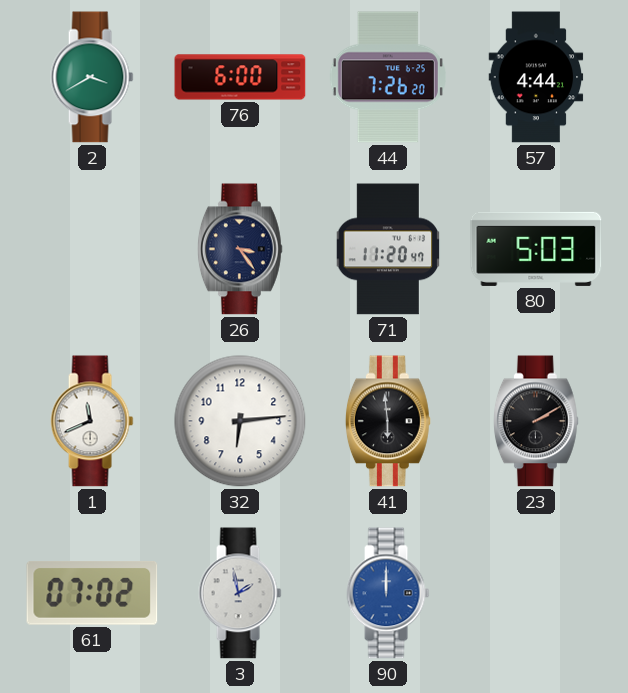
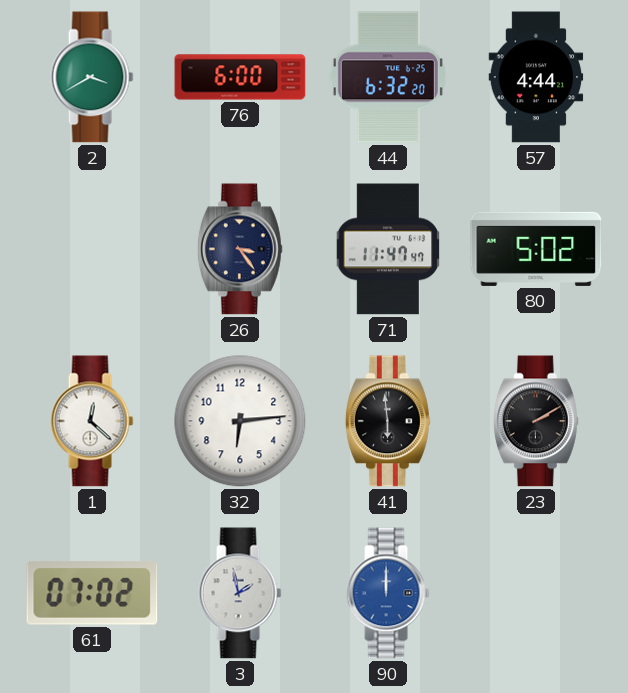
44: 7:26 -> 6:32
71: 11:20 -> 11:47
80: 5:03 -> 5:02
1: 11:41 -> 12:22
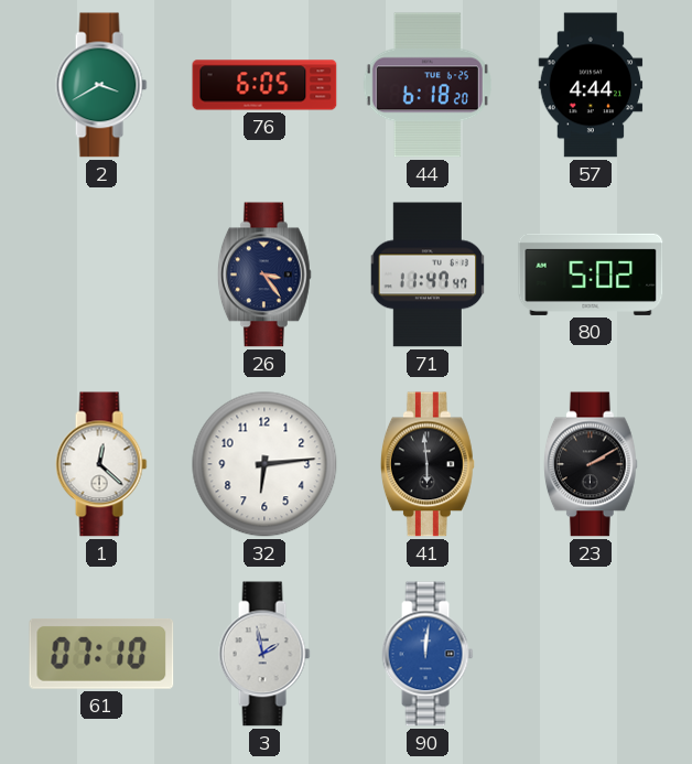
76: 6:00 -> 6:05
44: 6:32 -> 6:18
61: 07:02 -> 07:10
90: 12:00 -> 12:01
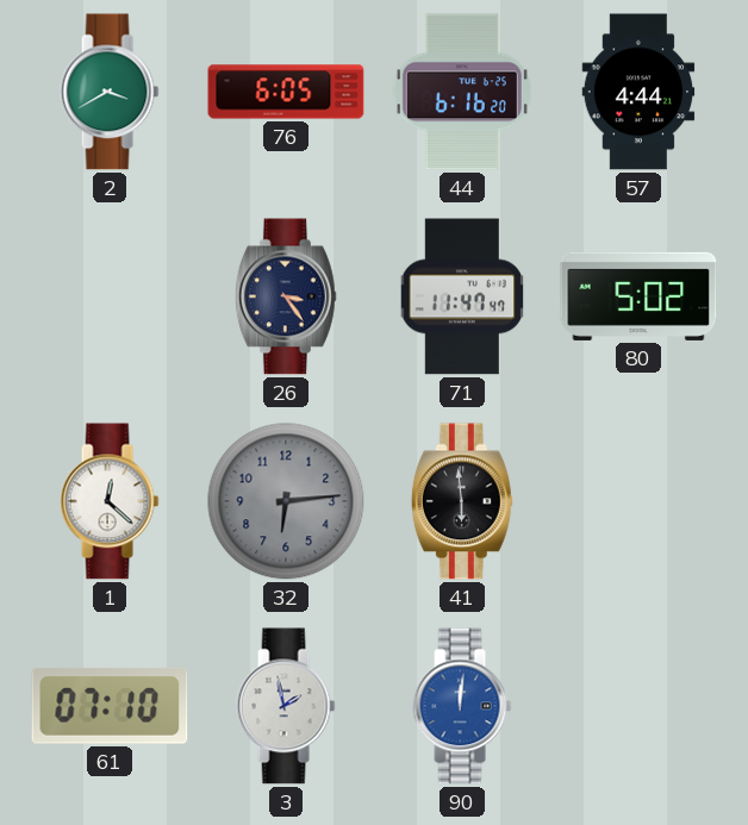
44: 6:18 -> 6:16
32 dial: white -> grey
23: 2:10 -> none
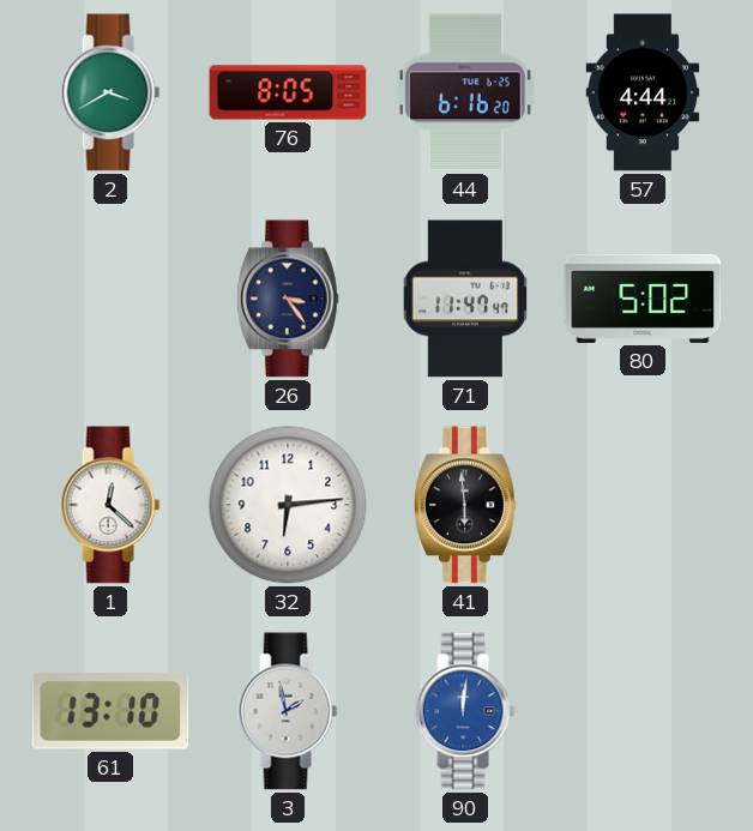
76: 6:05 -> 8:05
32 dial: grey -> white
61: 07:10 -> 13:10
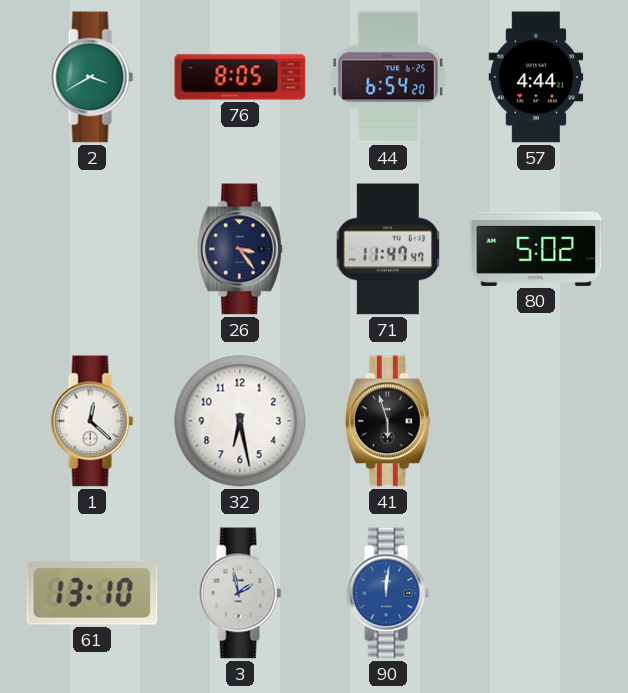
44: 6:16 -> 6:54
32: 6:14 -> 6:28
41: 5:59 -> 5:57
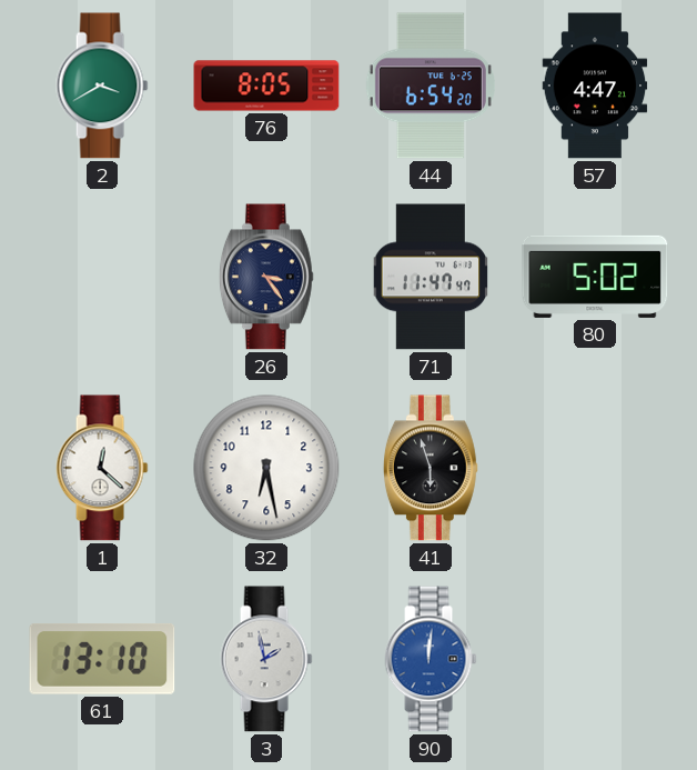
57: 4:44 -> 4:47
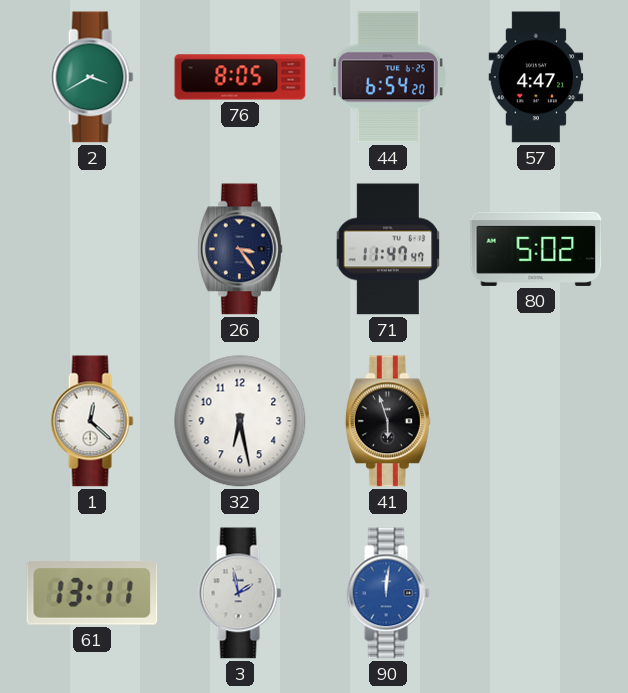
61: 13:10 -> 13:11
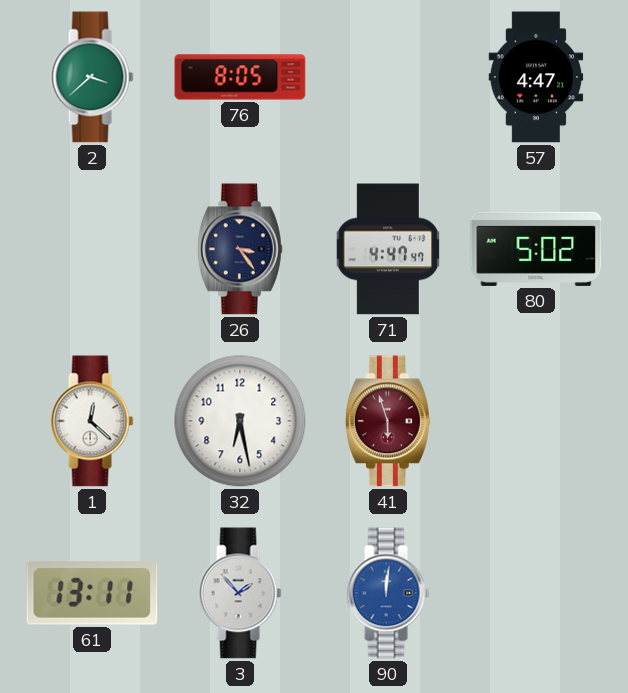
2: 3:40 -> 3:38
44: 6:54 -> none
71: 11:47 -> 4:47
41 dial: black -> burgundy
3: 1:58 -> 1:53
